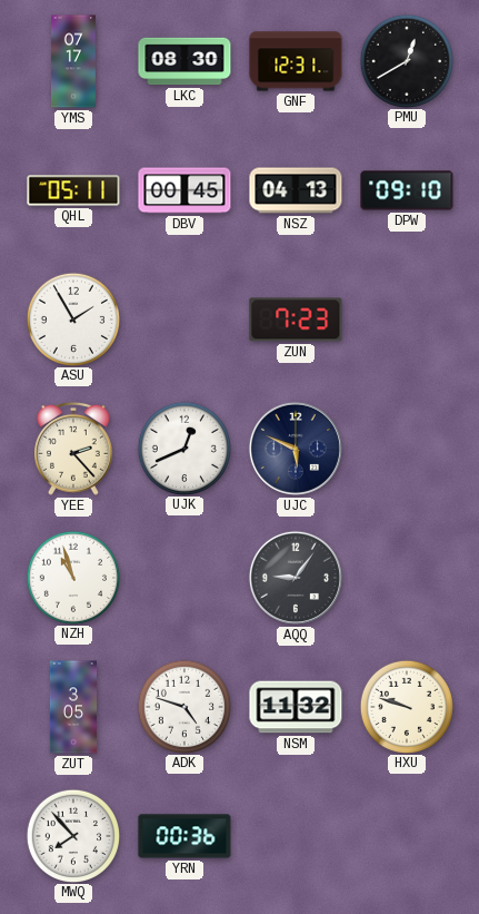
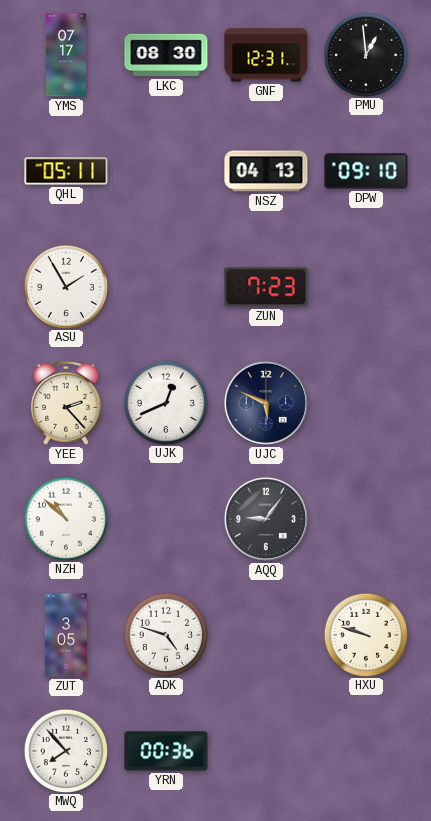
PMU: 12:40 -> 12:59
DBV: 00:45 -> none
NZH: 10:57 -> 10:52
NSM: 11:32 -> none
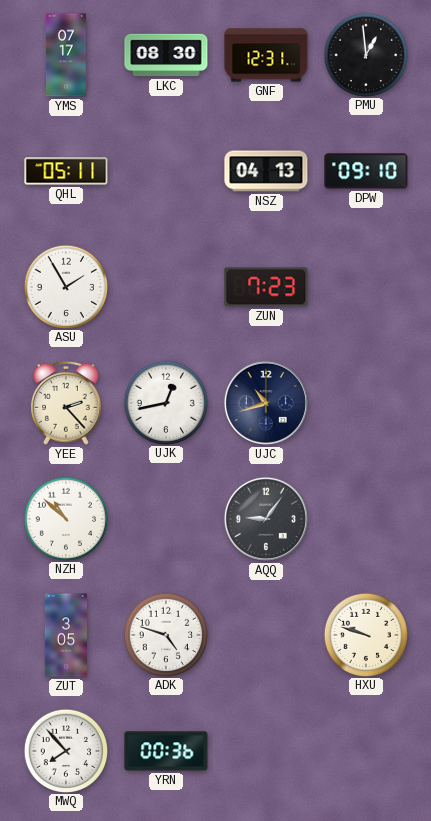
UJK: 12:41 -> 12:43
UJC: 5:49 -> 10:42
